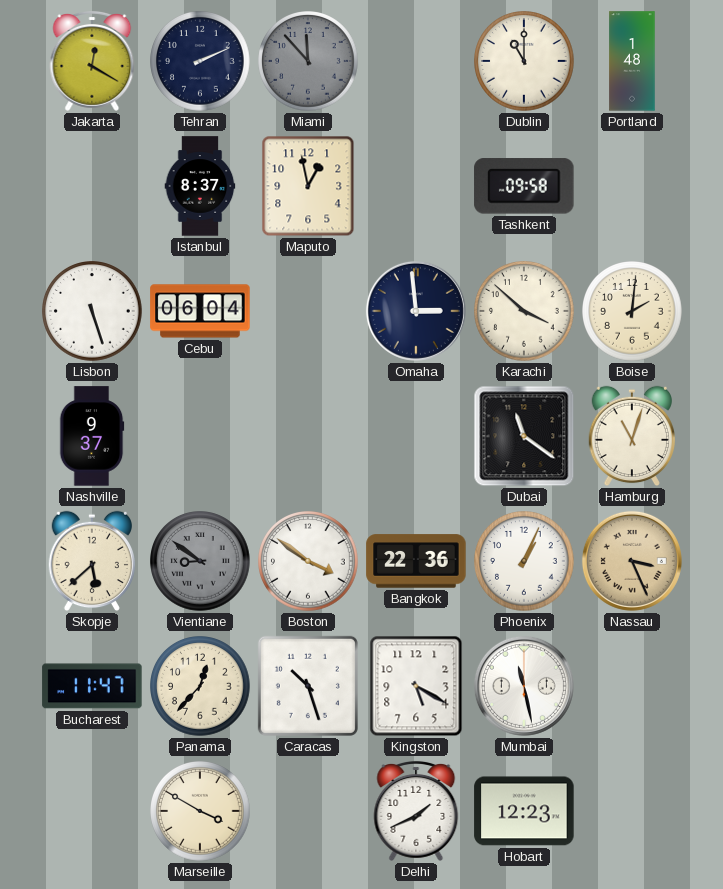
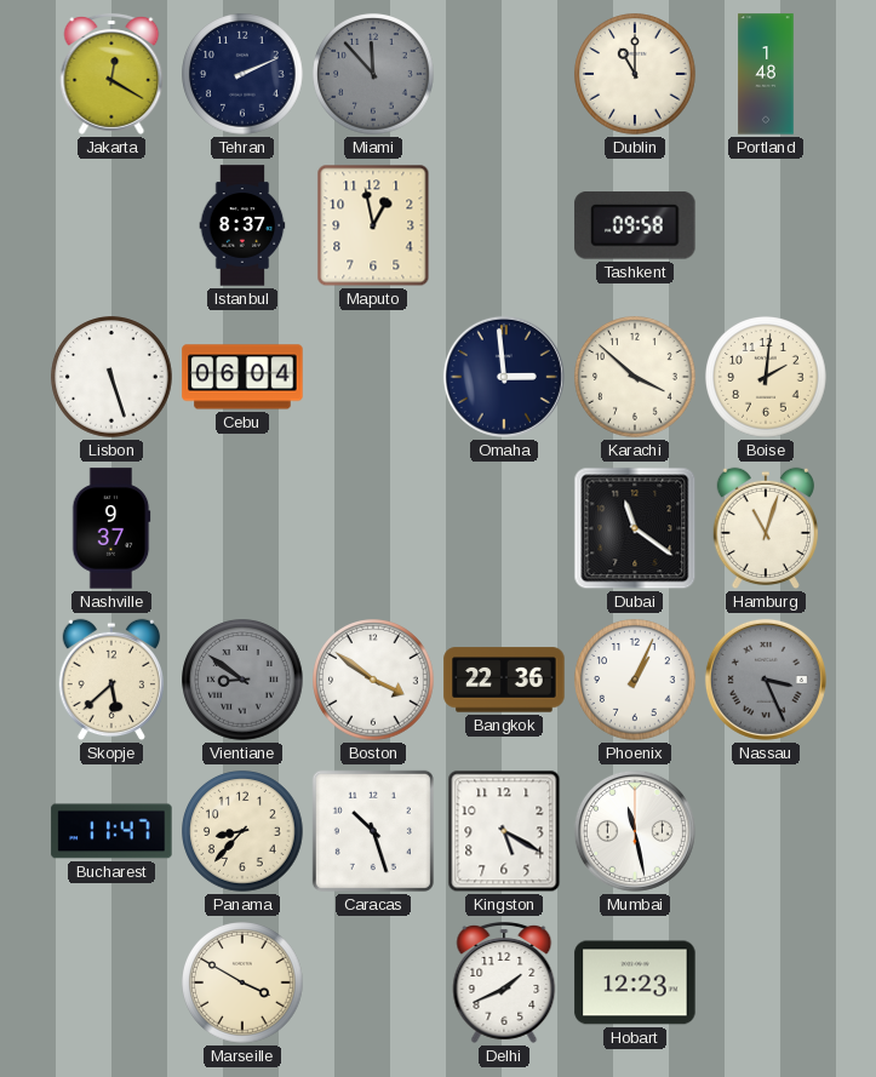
Nassau dial: champagne -> grey
Panama: 12:37 -> 8:37
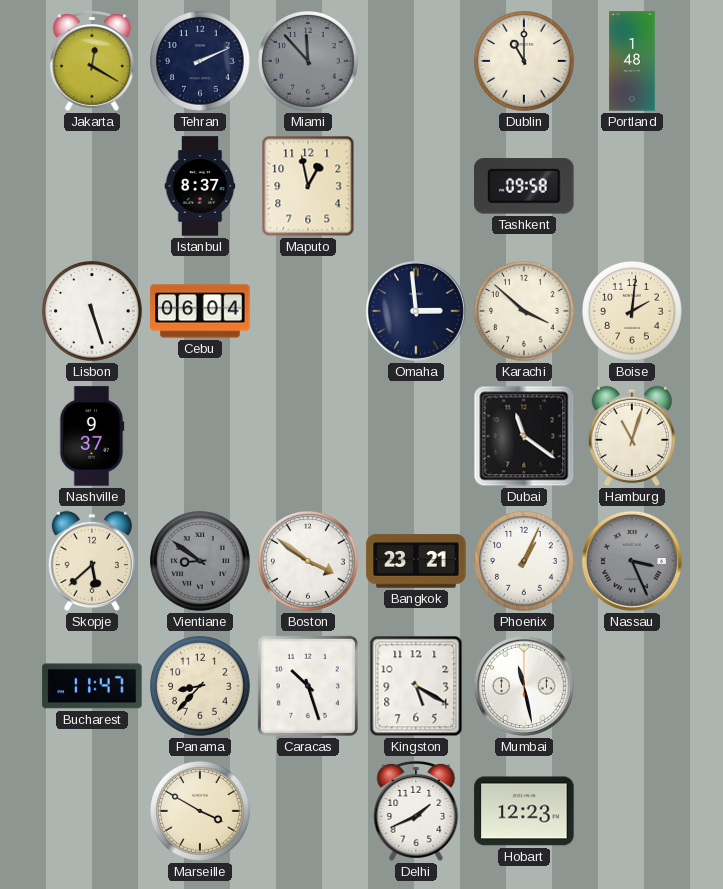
Bangkok: 22:36 -> 23:21
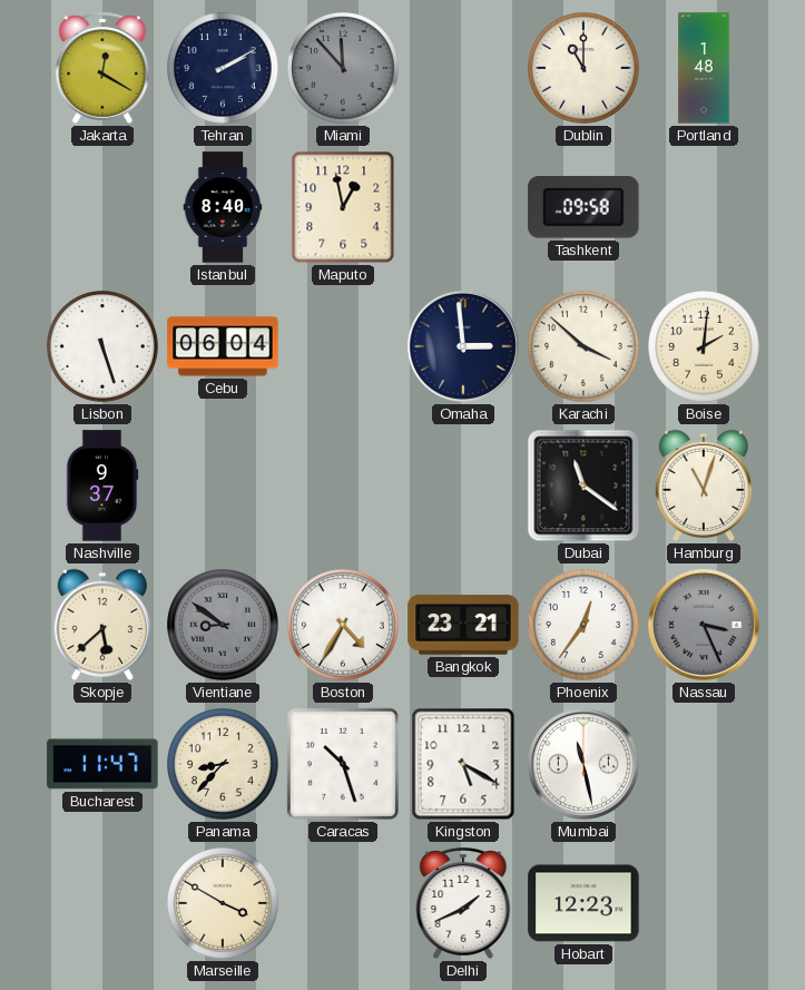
Tehran: 2:11 -> 2:10
Istanbul: 8:37 -> 8:40
Boston: 3:51 -> 4:35
Phoenix: 1:04 -> 12:36
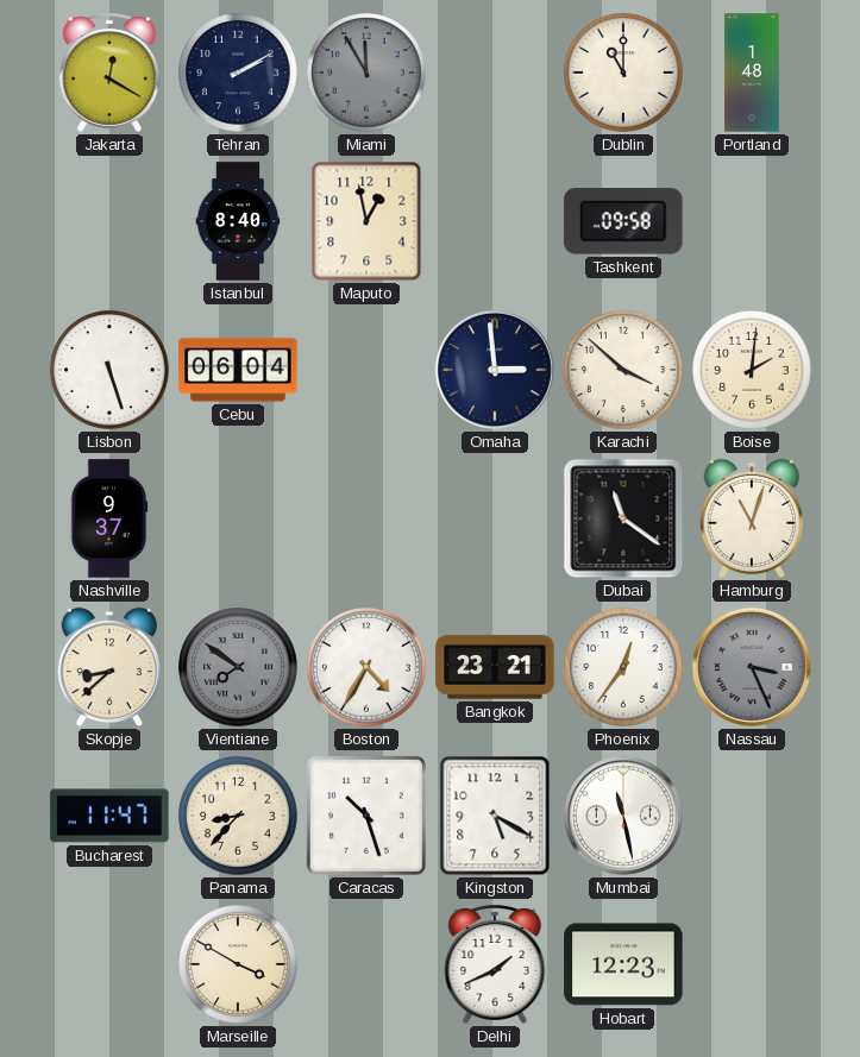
Miami: 11:53 -> 11:55
Skopje: 5:38 -> 8:38
Vientiane: 8:51 -> 7:51
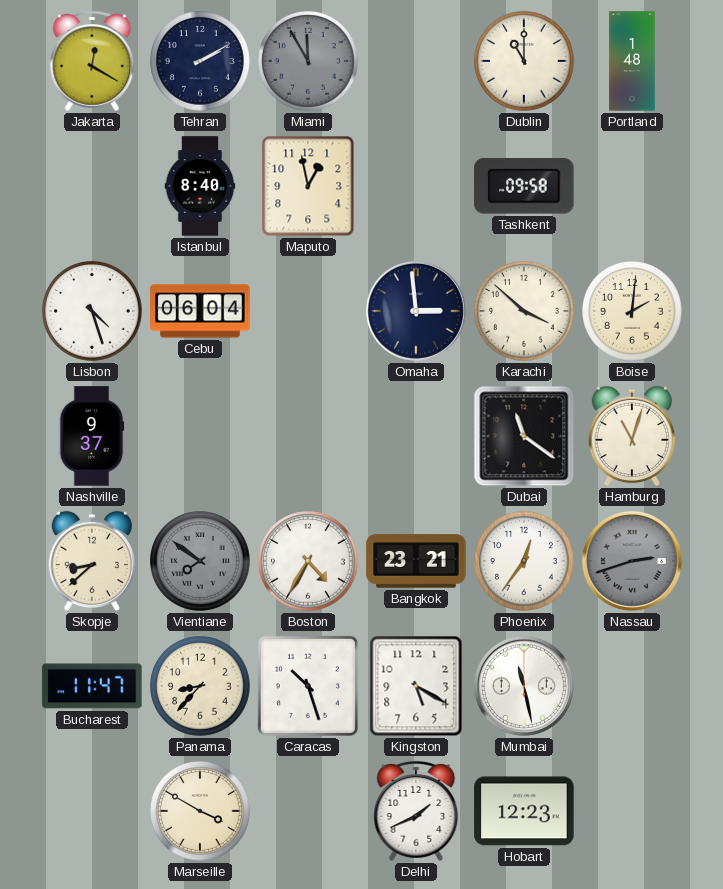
Lisbon: 5:27 -> 4:27
Nassau: 3:26 -> 2:42
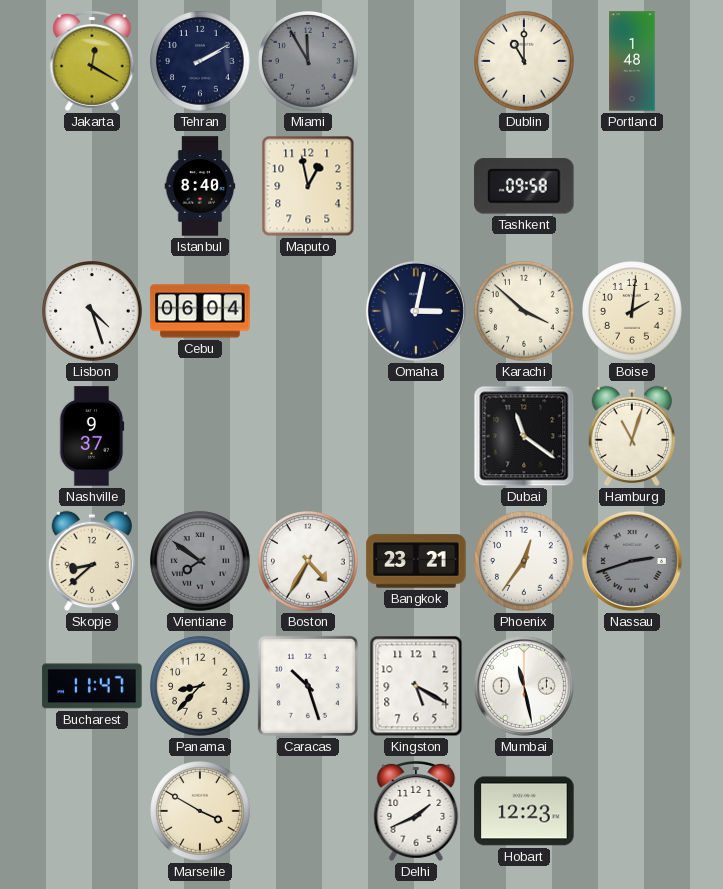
Omaha: 2:59 -> 3:02
